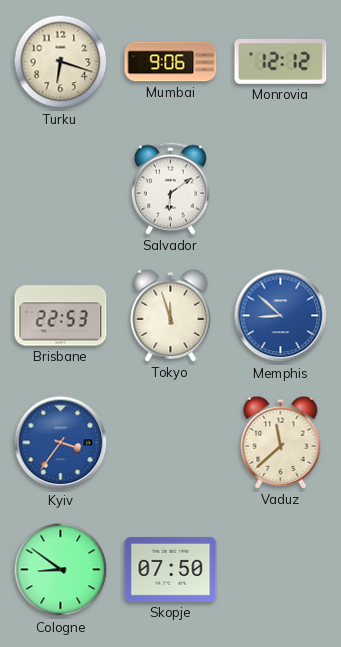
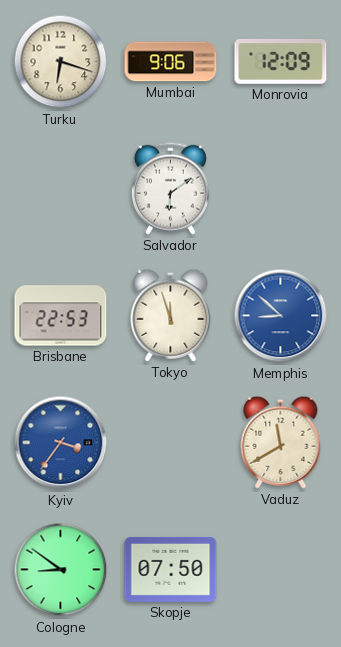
Monrovia: 12:12 -> 12:09
Vaduz: 11:38 -> 11:40
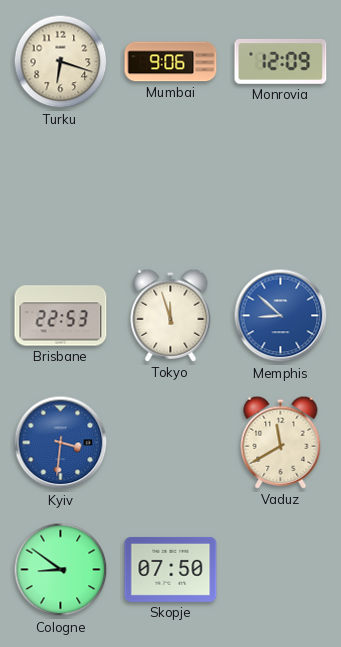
Salvador: 6:09 -> none
Kyiv: 3:36 -> 3:31
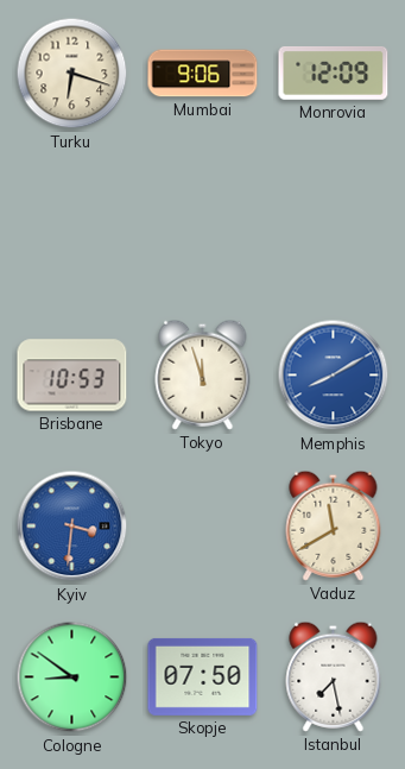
Brisbane: 22:53 -> 10:53
Memphis: 8:52 -> 8:10
Istanbul: none -> 7:28
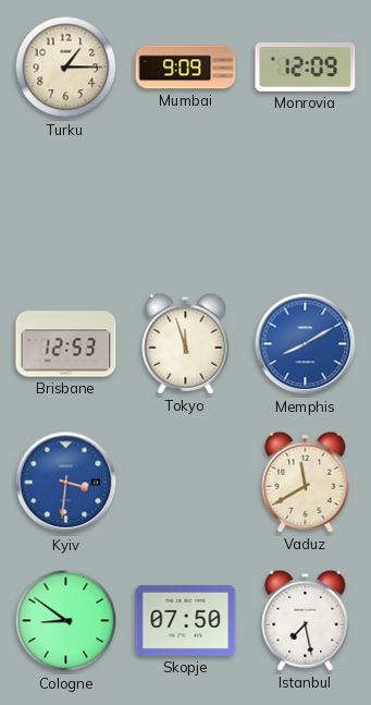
Turku: 6:18 -> 1:15
Mumbai: 9:06 -> 9:09
Brisbane: 10:53 -> 12:53
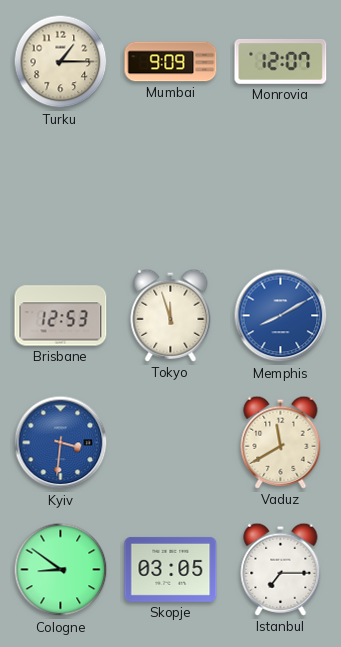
Monrovia: 12:09 -> 12:07
Skopje: 07:50 -> 03:05
Istanbul: 7:28 -> 7:15
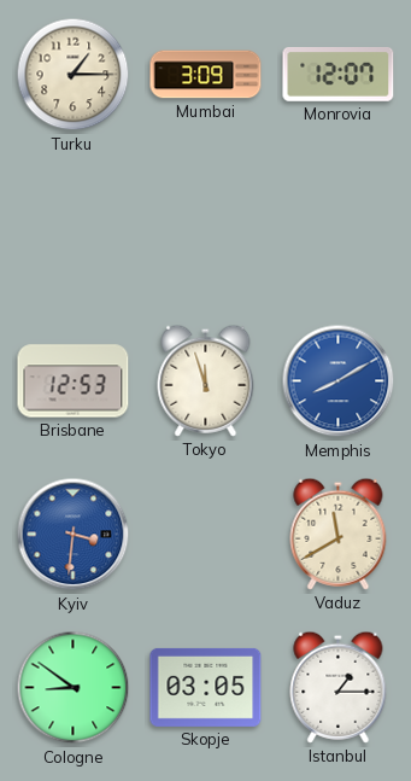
Mumbai: 9:09 -> 3:09
Istanbul: 7:15 -> 1:15
